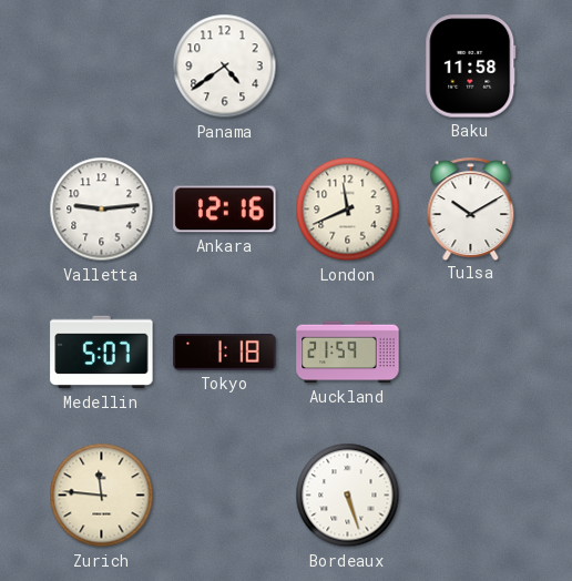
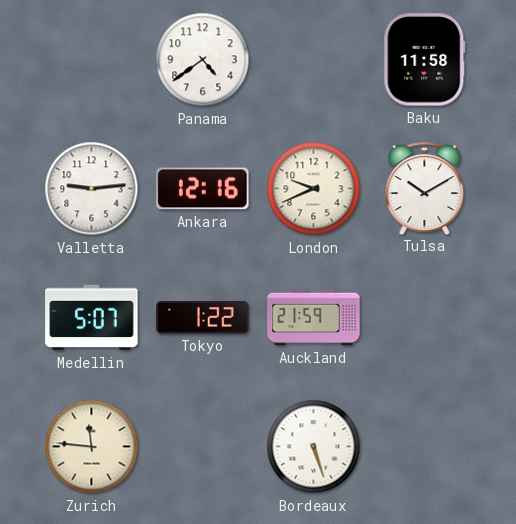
London: 11:41 -> 9:41
Tokyo: 1:18 -> 1:22
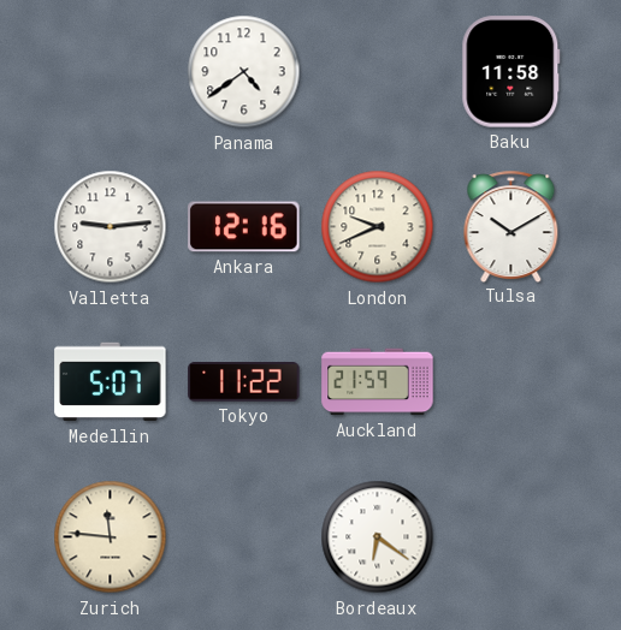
Tokyo: 1:22 -> 11:22
Bordeaux: 5:27 -> 6:21
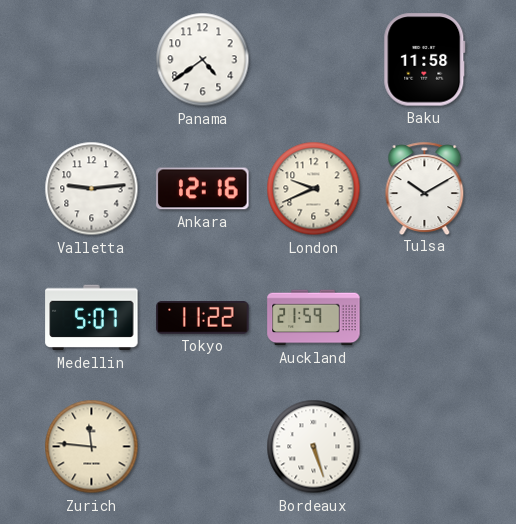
Bordeaux: 6:21 -> 5:27
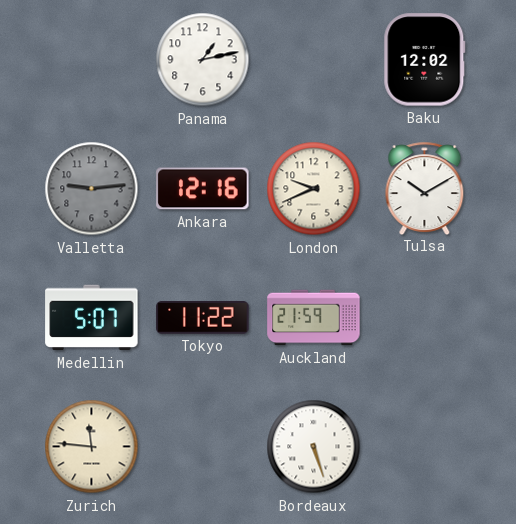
Panama: 4:39 -> 1:13
Baku: 11:58 -> 12:02
Valletta dial: white -> grey
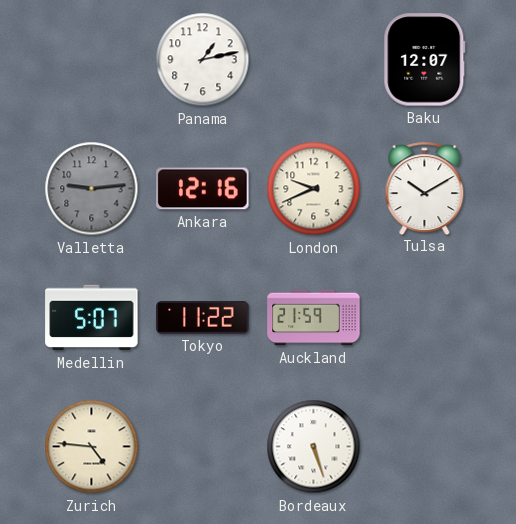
Baku: 12:02 -> 12:07
Zurich: 11:46 -> 4:46
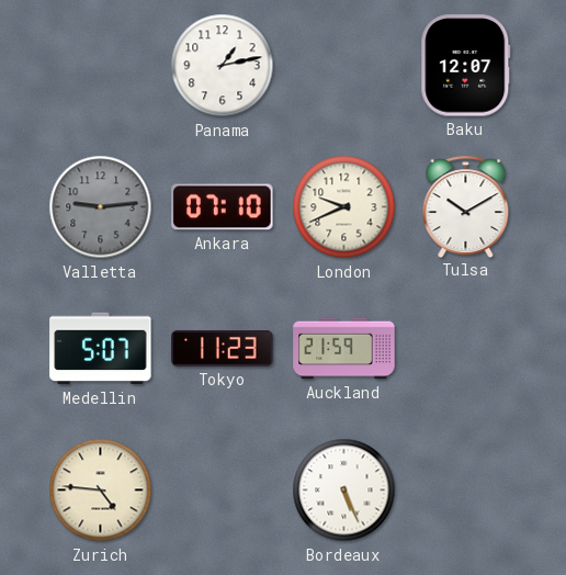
Ankara: 12:16 -> 07:10
Tokyo: 11:22 -> 11:23
Bordeaux: 5:27 -> 5:26
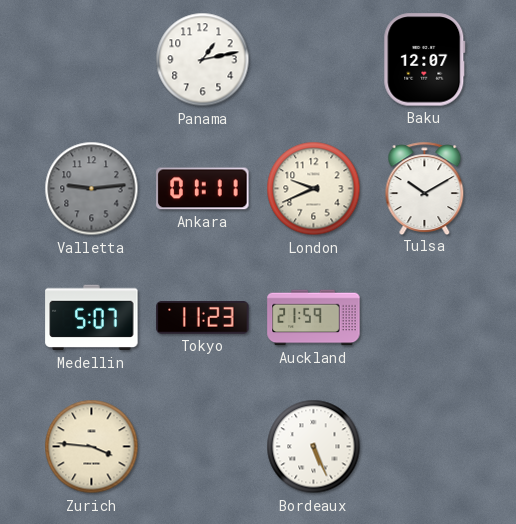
Ankara: 07:10 -> 01:11
Zurich: 4:46 -> 3:46
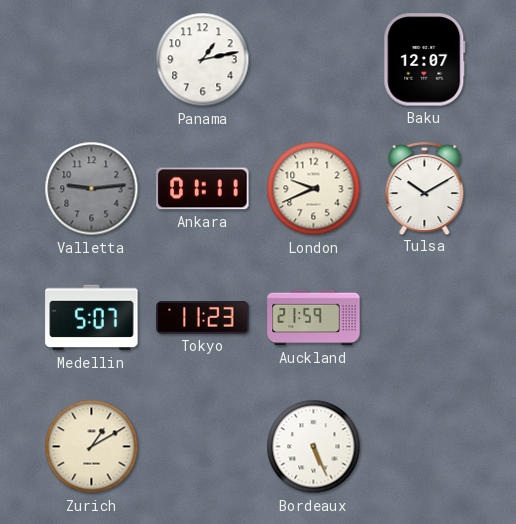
Zurich: 3:46 -> 1:10
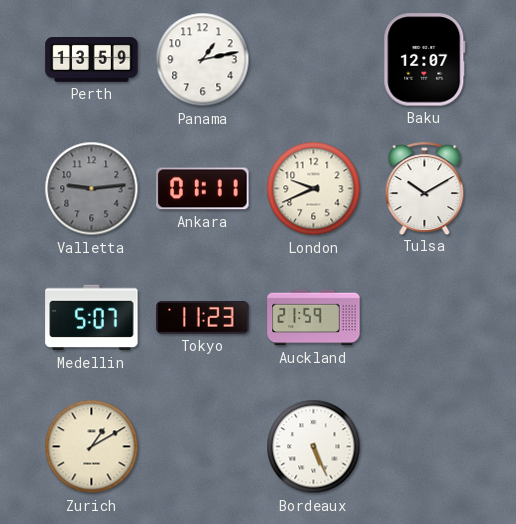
Perth: none -> 13:59
